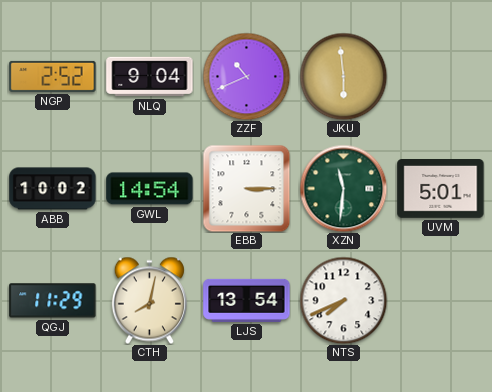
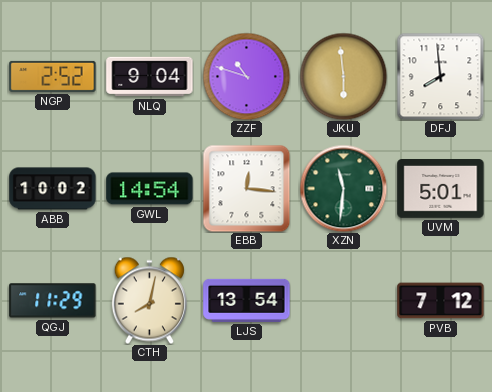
ZZF: 10:41 -> 10:48
DFJ: none -> 7:59
EBB: 3:15 -> 12:16
NTS: 7:41 -> none
PVB: none -> 7:12
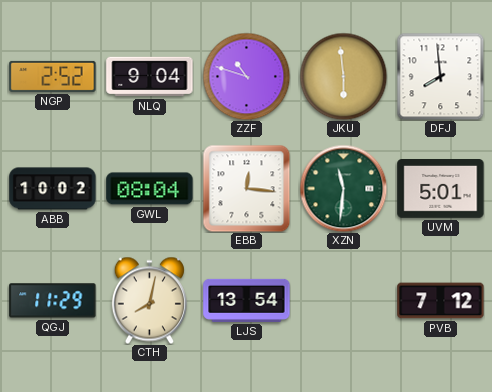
GWL: 14:54 -> 08:04
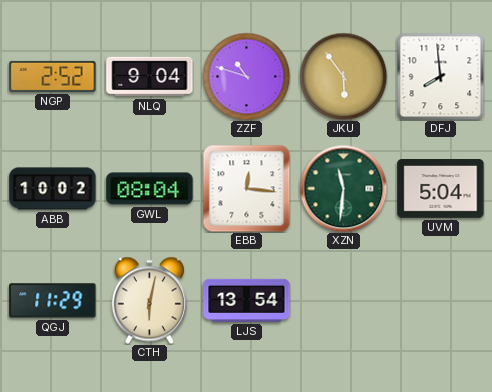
JKU: 5:59 -> 5:54
UVM: 5:01 -> 5:04
CTH: 8:02 -> 6:02
PVB: 7:12 -> none
